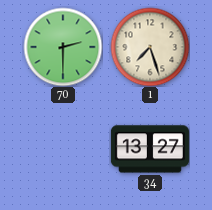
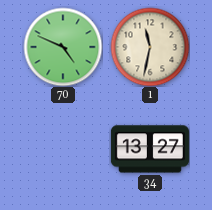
70: 2:30 -> 4:49
1: 7:27 -> 11:32
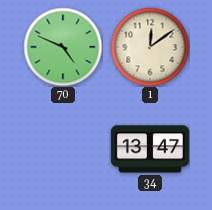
1: 11:32 -> 12:09
34: 13:27 -> 13:47
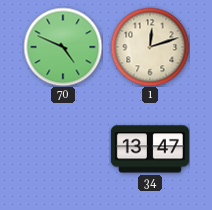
1: 12:09 -> 12:12
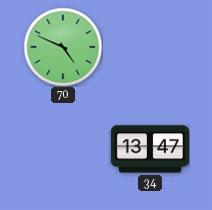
1: 12:12 -> none
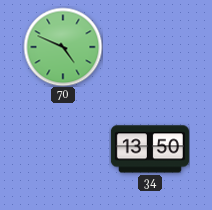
34: 13:47 -> 13:50
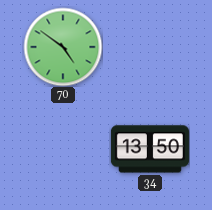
70: 4:49 -> 4:51
